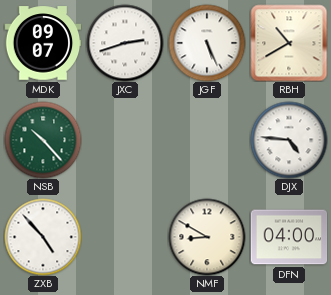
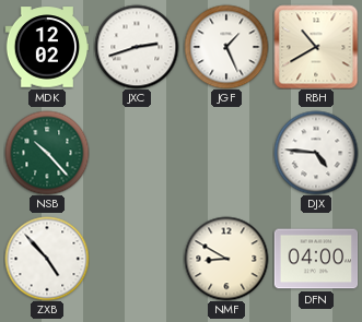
MDK: 09:07 -> 12:02
JGF: 5:26 -> 1:26
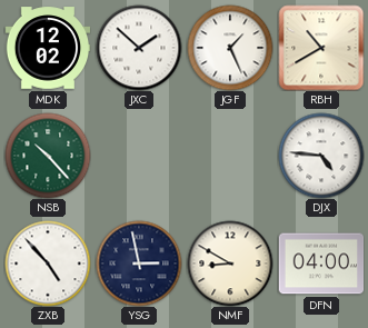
JXC: 2:42 -> 1:52
YSG: none -> 2:58
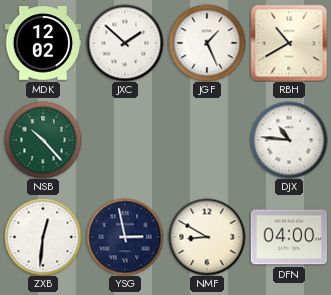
DJX: 4:46 -> 10:46
ZXB: 4:53 -> 12:31
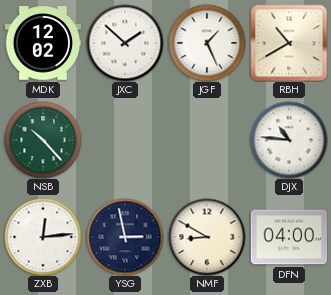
ZXB: 12:31 -> 12:14
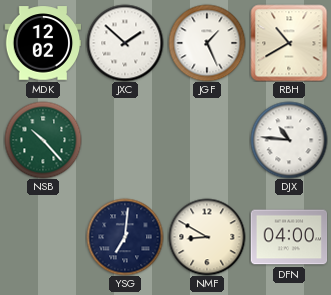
ZXB: 12:14 -> none
YSG: 2:58 -> 7:01
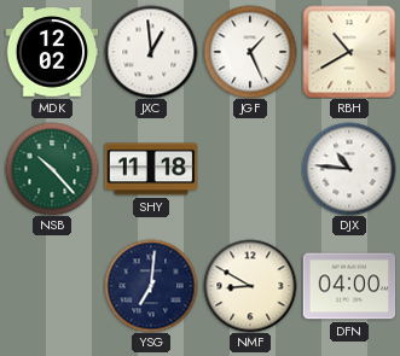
JXC: 1:52 -> 12:59
SHY: none -> 11:18
